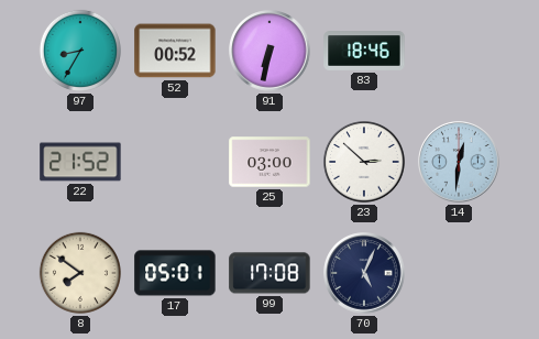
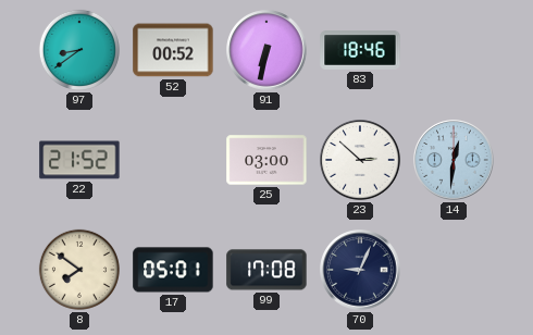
97: 8:35 -> 8:39
70: 5:04 -> 9:04
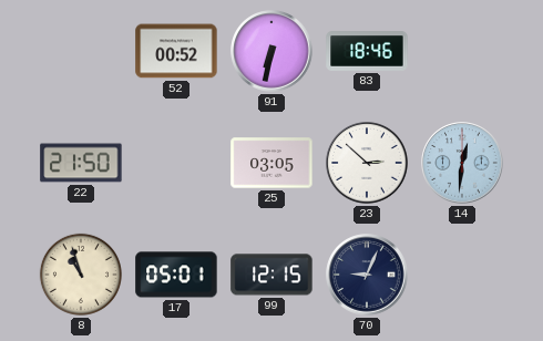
97: 8:39 -> none
22: 21:52 -> 21:50
25: 03:00 -> 03:05
8: 7:51 -> 10:57
99: 17:08 -> 12:15
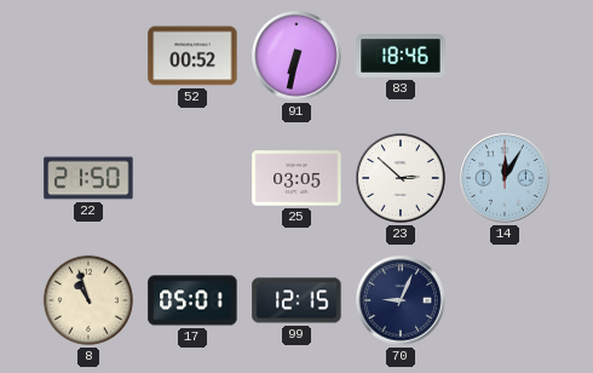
14: 12:31 -> 12:05
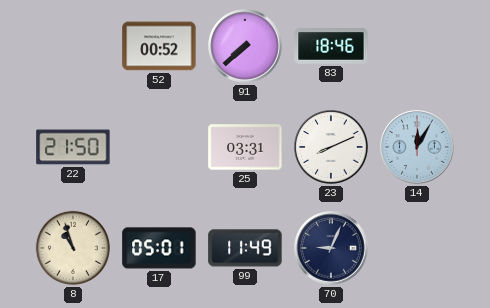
91: 6:32 -> 7:38
25: 03:05 -> 03:31
23: 2:52 -> 8:11
99: 12:15 -> 11:49
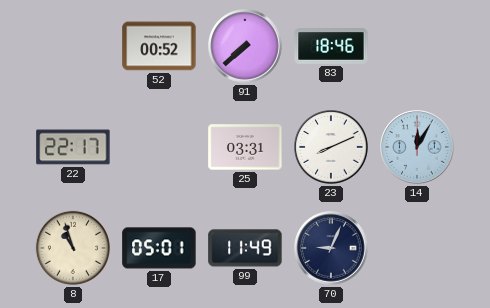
22: 21:50 -> 22:17
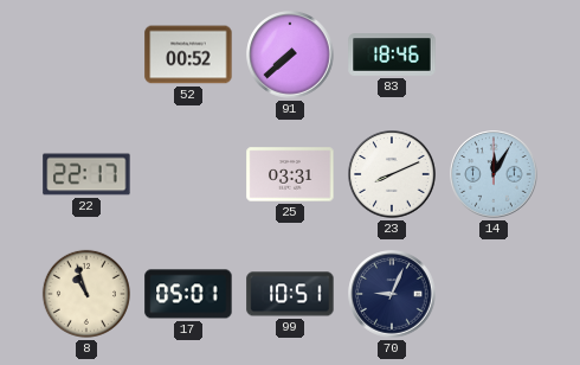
99: 11:49 -> 10:51
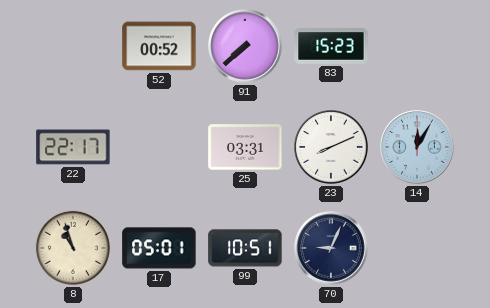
83: 18:46 -> 15:23
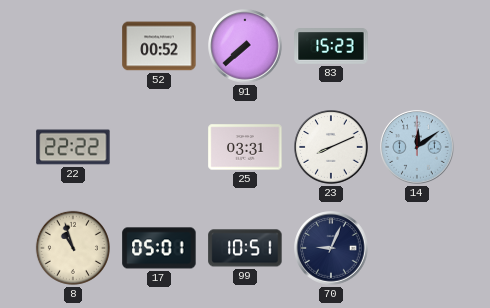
22: 22:17 -> 22:22
14: 12:05 -> 12:09
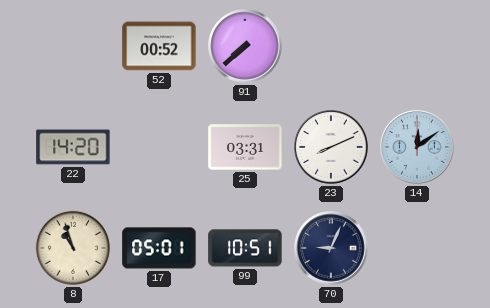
83: 15:23 -> none
22: 22:22 -> 14:20
